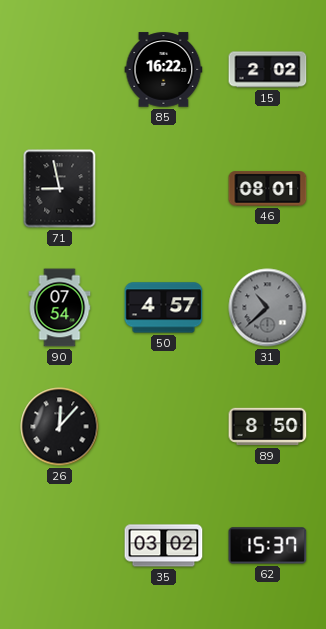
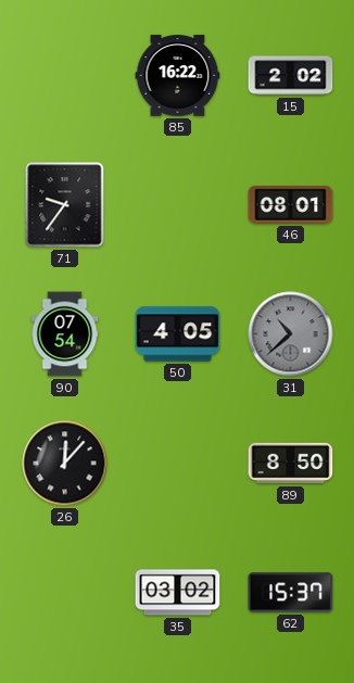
71: 8:58 -> 9:36
50: 4:57 -> 4:05
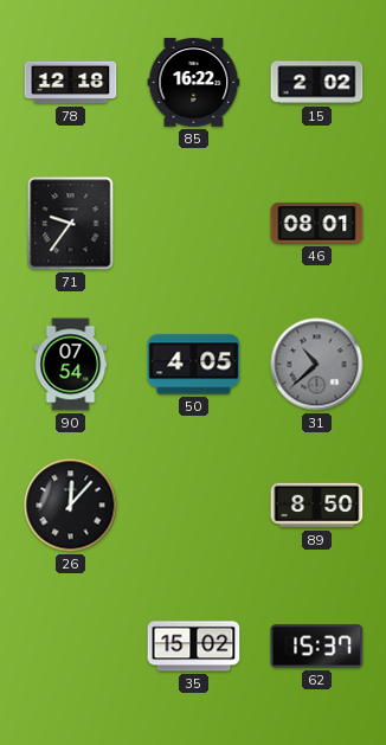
78: none -> 12:18
35: 03:02 -> 15:02
